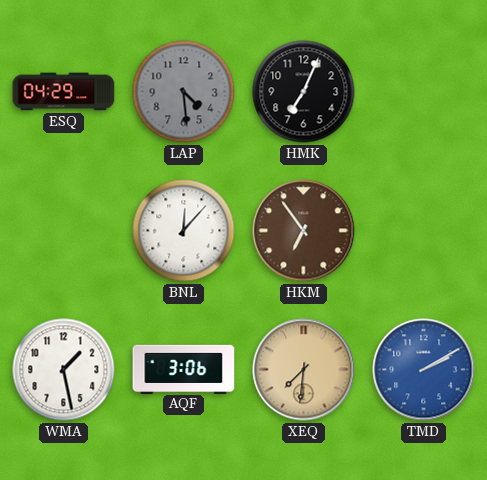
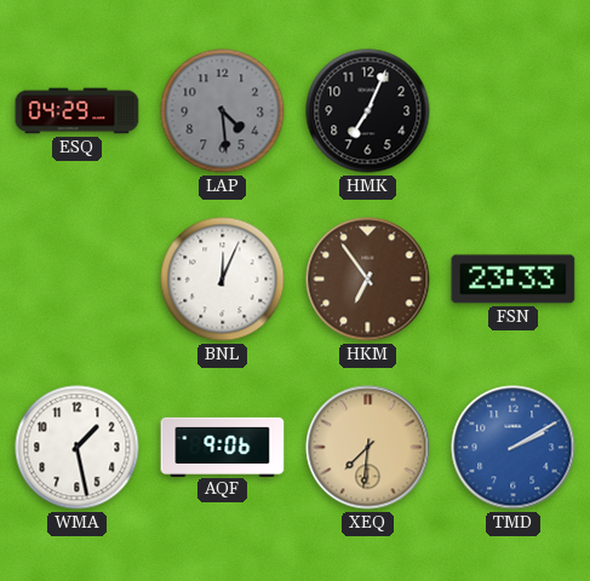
BNL: 12:07 -> 12:04
FSN: none -> 23:33
AQF: 3:06 -> 9:06
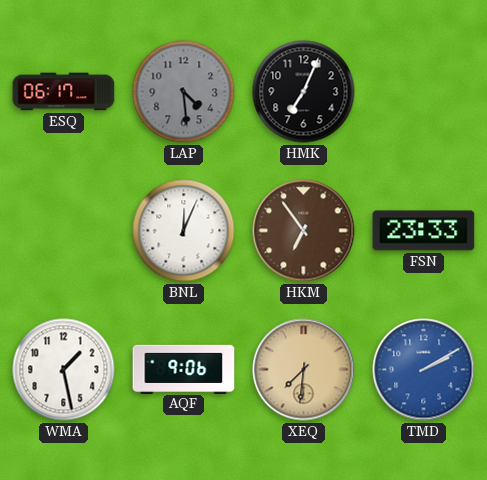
ESQ: 04:29 -> 06:17
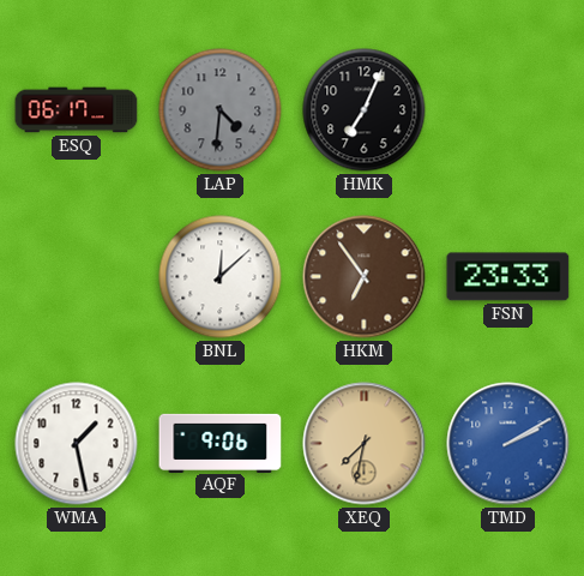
LAP: 4:29 -> 4:31
BNL: 12:04 -> 12:08
XEQ: 7:31 -> 7:32
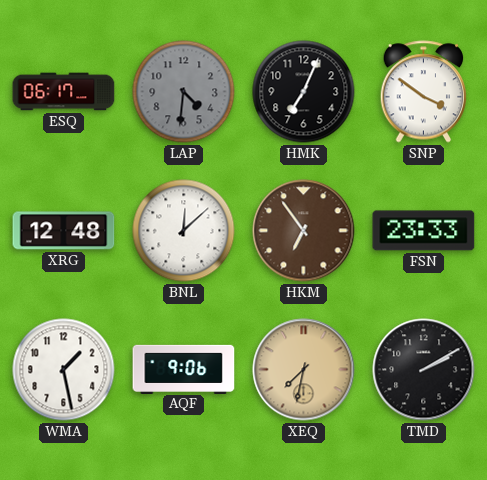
SNP: none -> 3:51
XRG: none -> 12:48
TMD dial: blue -> black
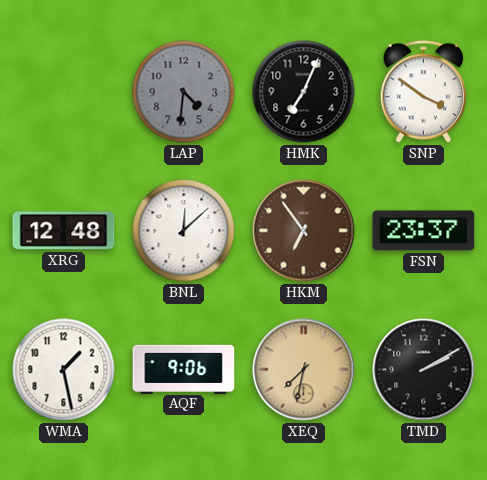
ESQ: 06:17 -> none
FSN: 23:33 -> 23:37
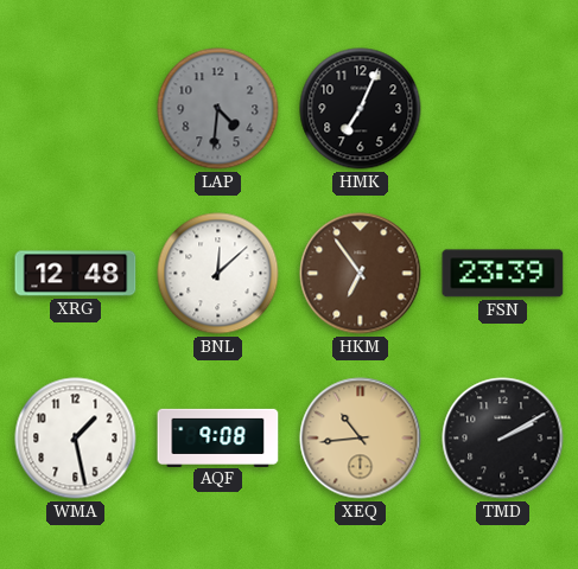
SNP: 3:51 -> none
FSN: 23:37 -> 23:39
AQF: 9:06 -> 9:08
XEQ: 7:32 -> 10:44
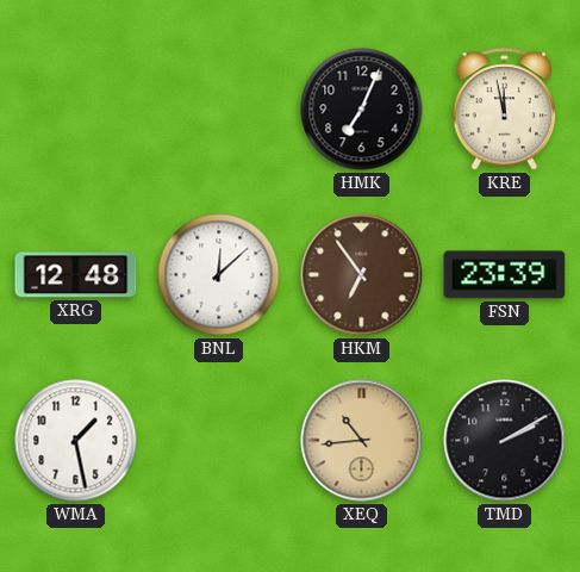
LAP: 4:31 -> none
KRE: none -> 11:58
AQF: 9:08 -> none
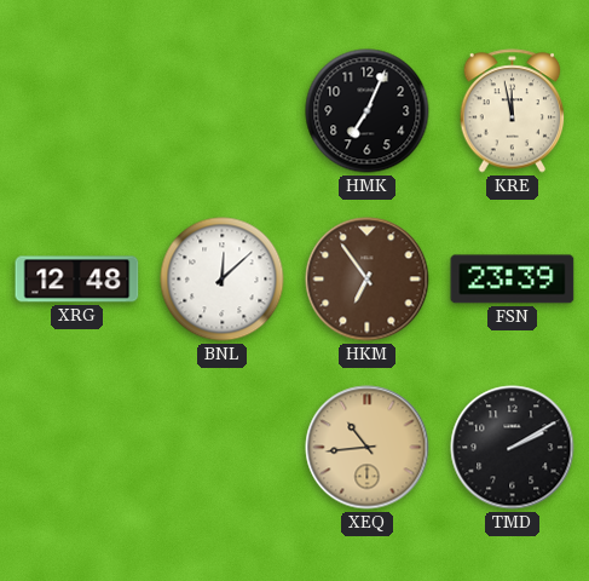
WMA: 1:28 -> none
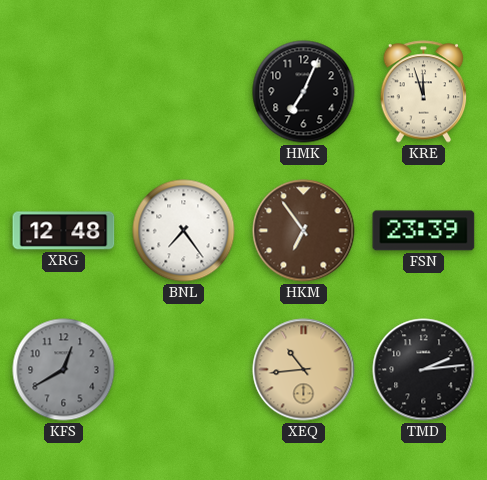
KRE: 11:58 -> 11:57
BNL: 12:08 -> 7:24
KFS: none -> 12:40
TMD: 2:10 -> 2:14
